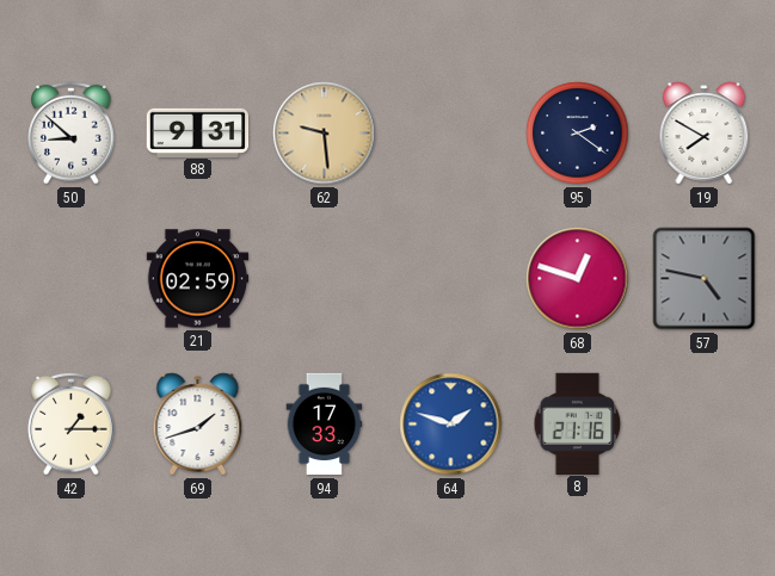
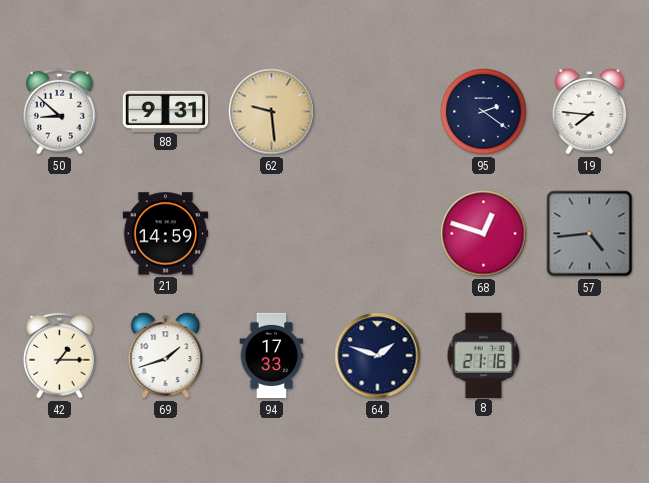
19: 7:50 -> 7:46
21: 02:59 -> 14:59
57: 4:47 -> 4:44
64 dial: blue -> navy
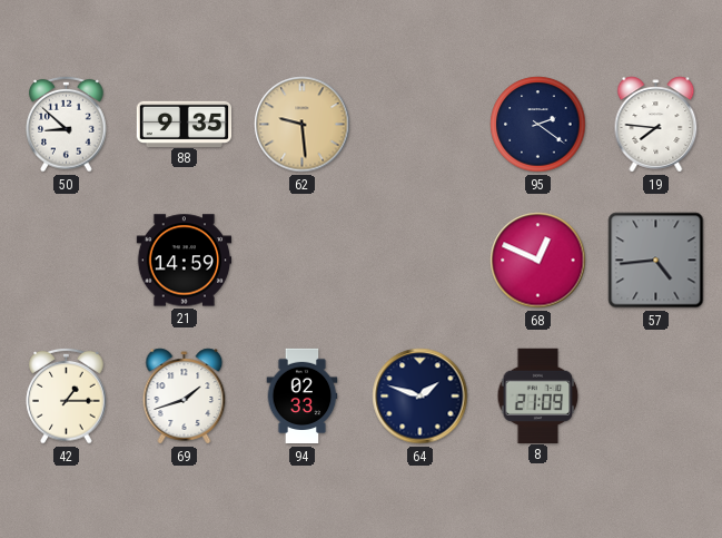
88: 9:31 -> 9:35
68: 12:48 -> 12:49
94: 17:33 -> 02:33
8: 21:16 -> 21:09
